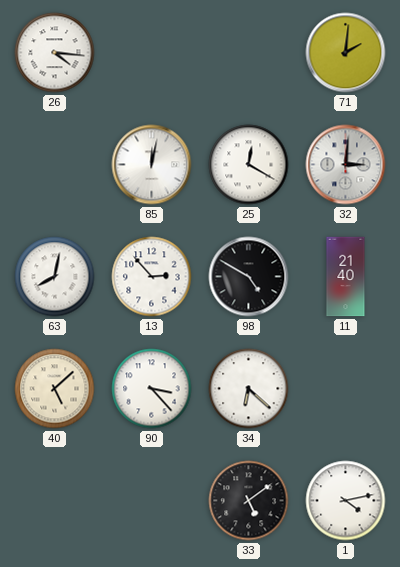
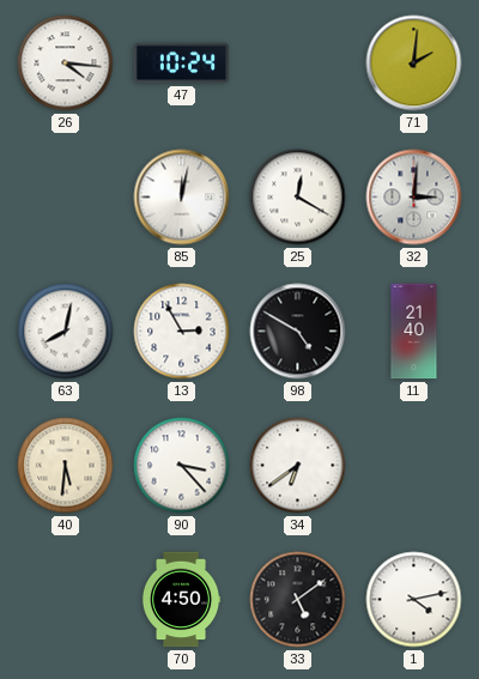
47: none -> 10:24
13: 2:53 -> 2:55
40: 5:08 -> 5:31
34: 6:22 -> 6:39
70: none -> 4:50
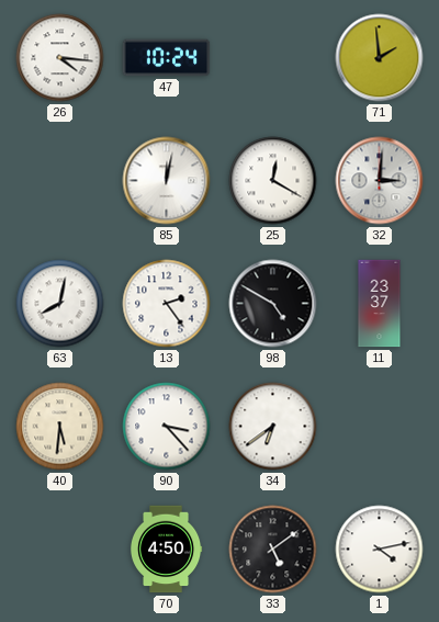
71: 2:01 -> 1:59
13: 2:55 -> 2:24
11: 21:40 -> 23:37
